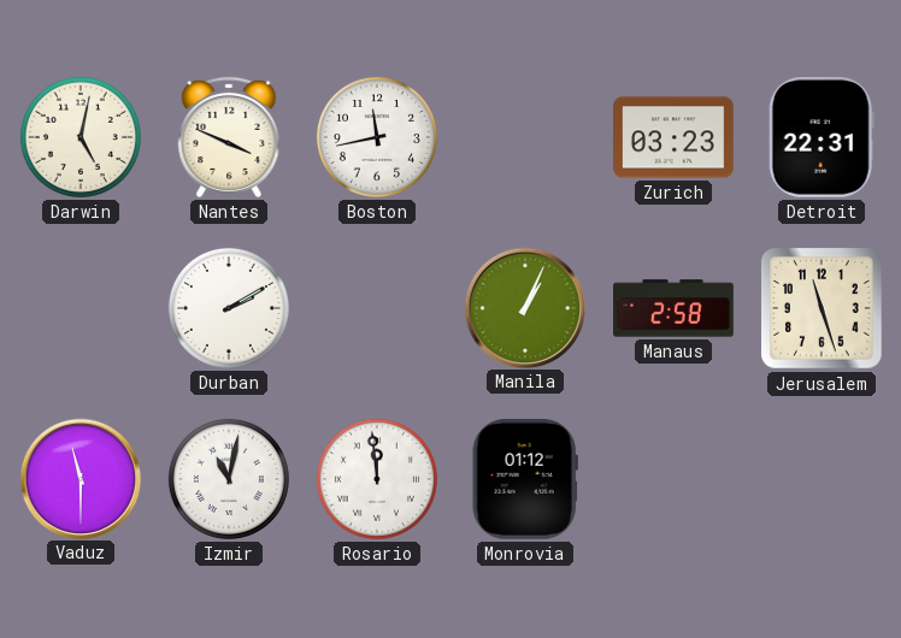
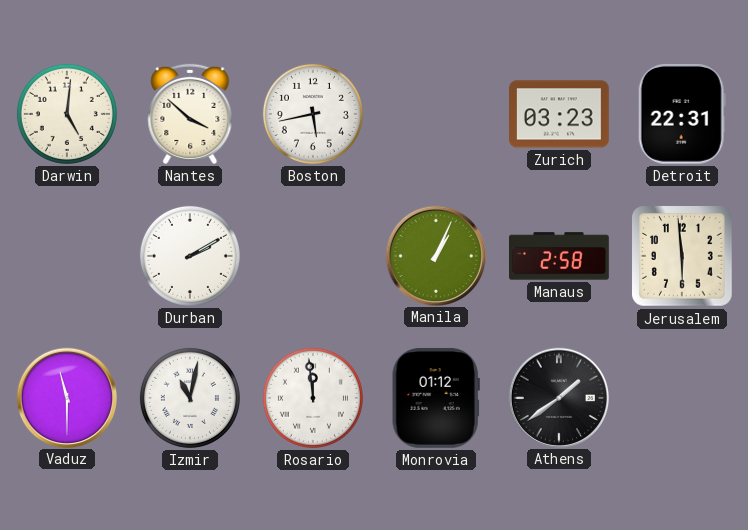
Darwin: 5:02 -> 5:01
Nantes: 3:49 -> 3:52
Boston: 11:43 -> 5:43
Jerusalem: 11:27 -> 5:59
Athens: none -> 1:39
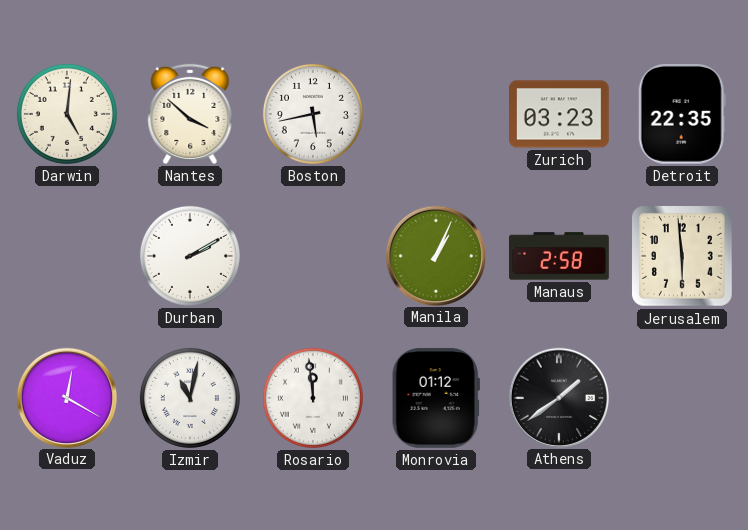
Detroit: 22:31 -> 22:35
Vaduz: 11:30 -> 12:20
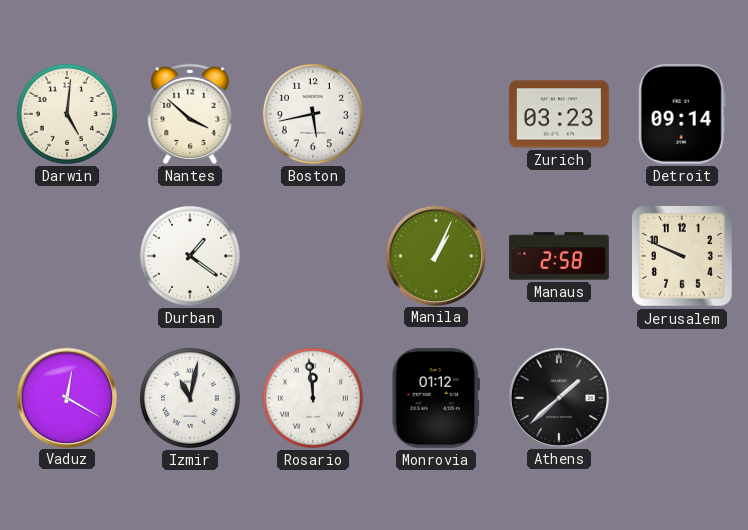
Detroit: 22:35 -> 09:14
Durban: 2:10 -> 1:21
Jerusalem: 5:59 -> 9:49
Athens: 1:39 -> 1:38
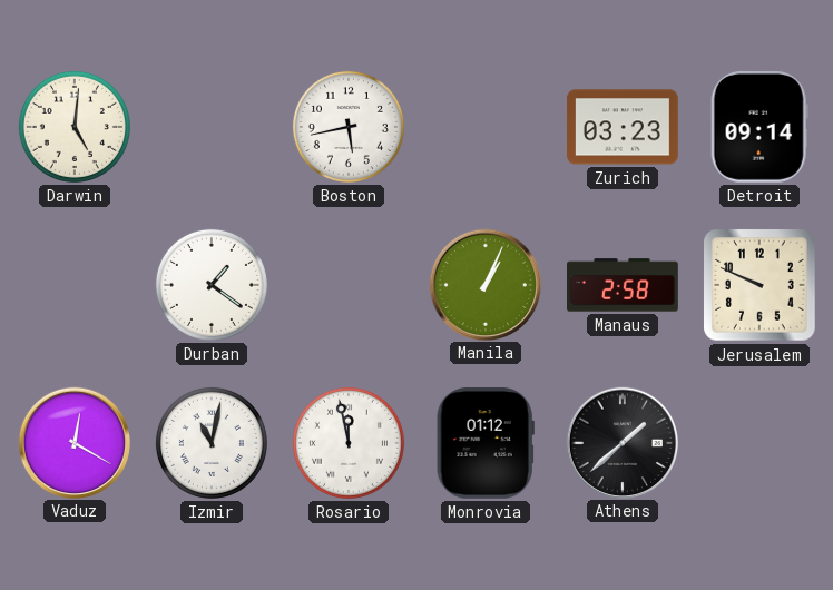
Nantes: 3:52 -> none
Rosario: 11:59 -> 11:58
